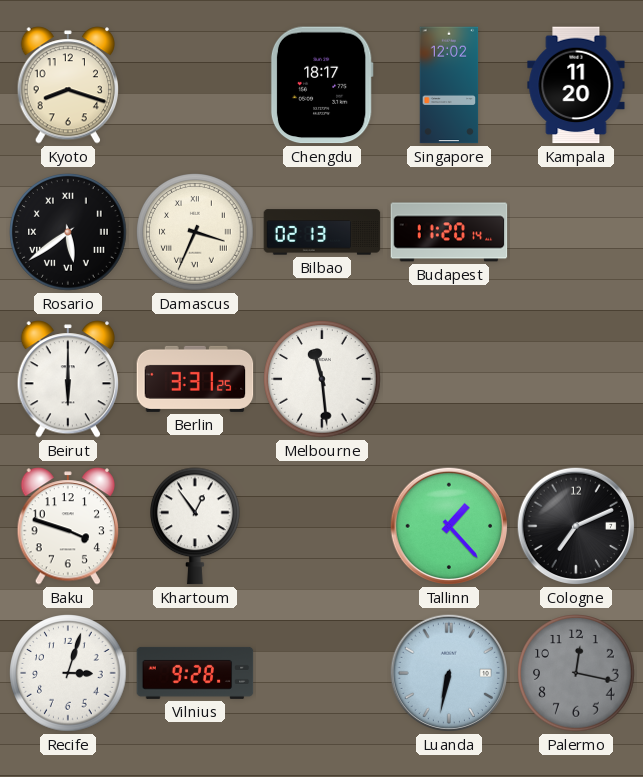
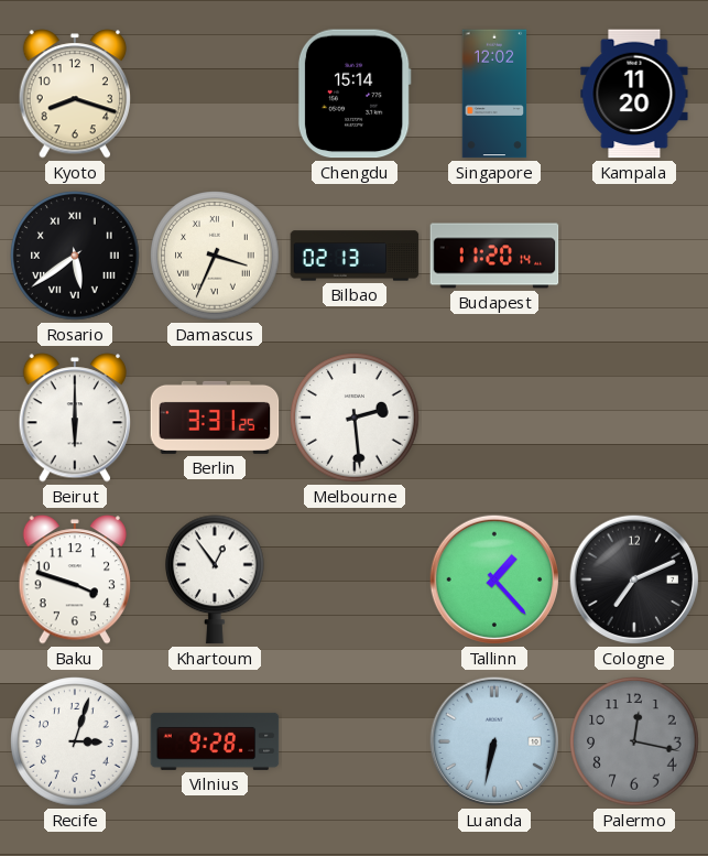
Chengdu: 18:17 -> 15:14
Melbourne: 11:29 -> 2:29
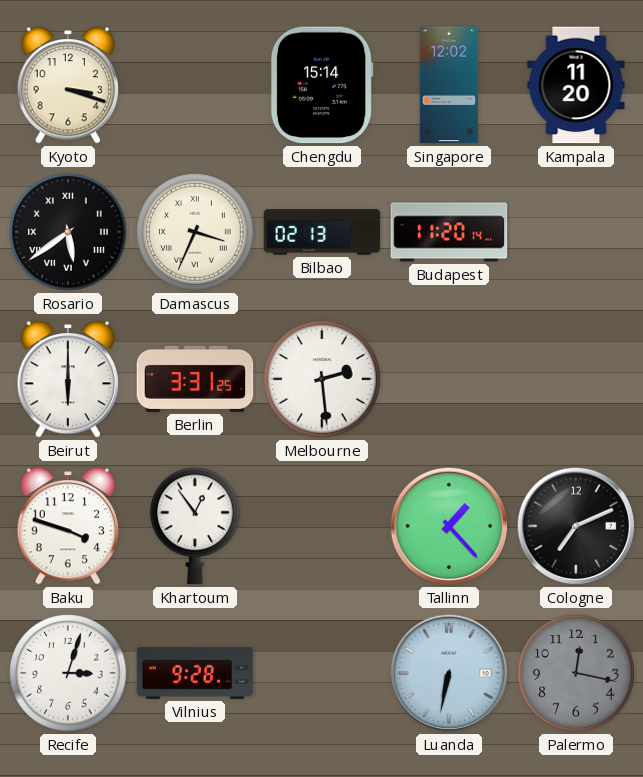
Kyoto: 8:18 -> 3:18
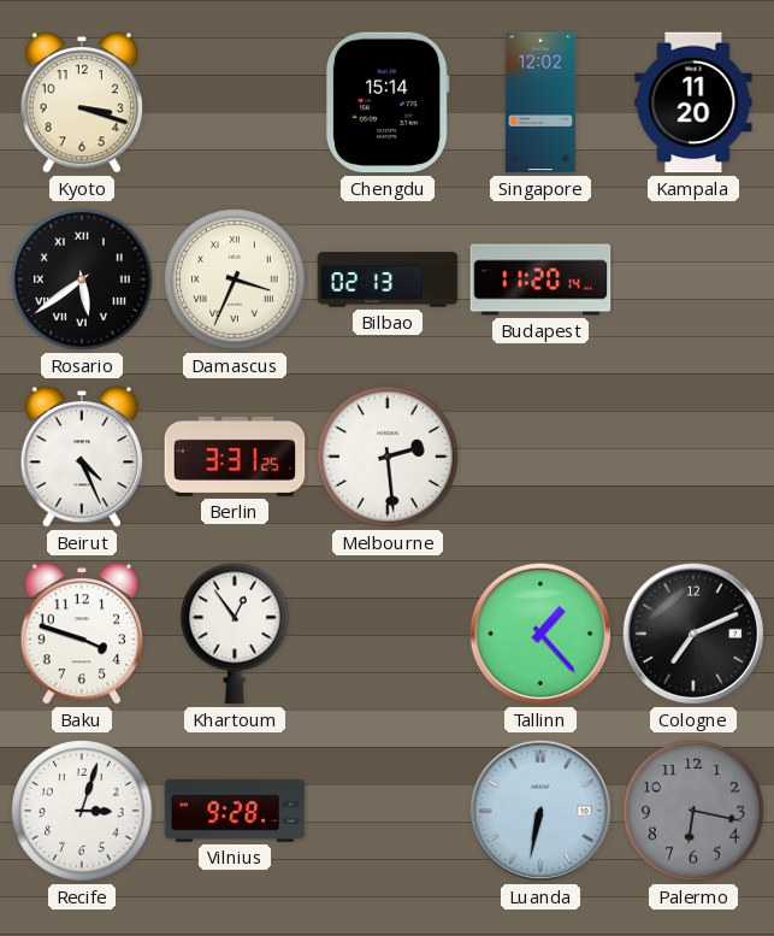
Beirut: 6:00 -> 4:26
Palermo: 12:17 -> 6:17
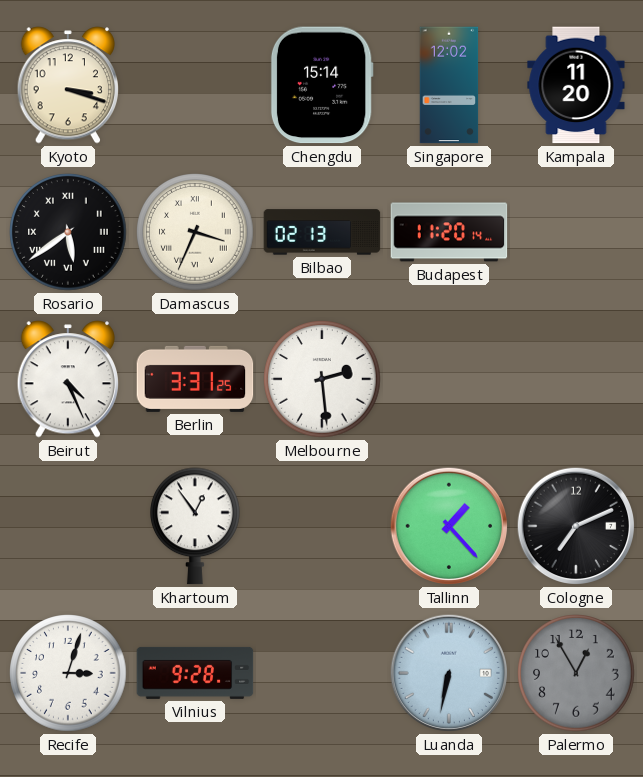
Baku: 3:48 -> none
Palermo: 6:17 -> 12:55
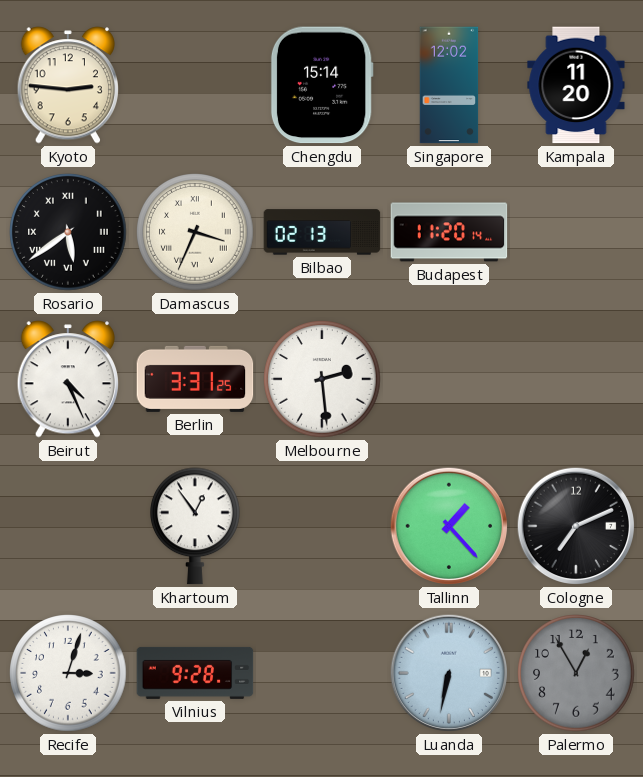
Kyoto: 3:18 -> 2:46
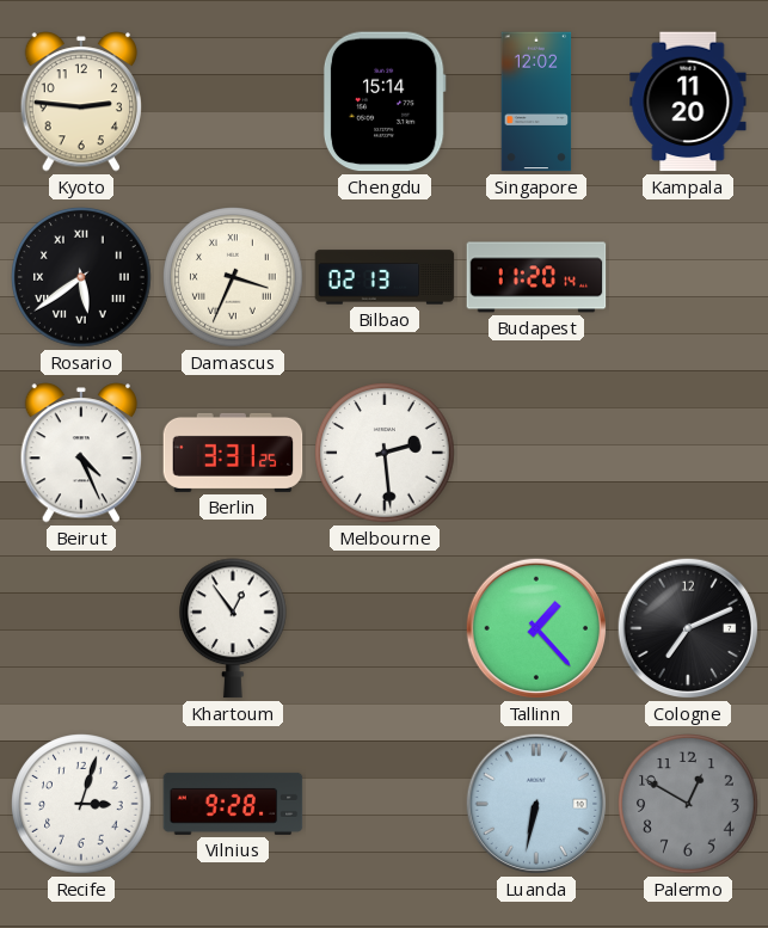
Palermo: 12:55 -> 12:50
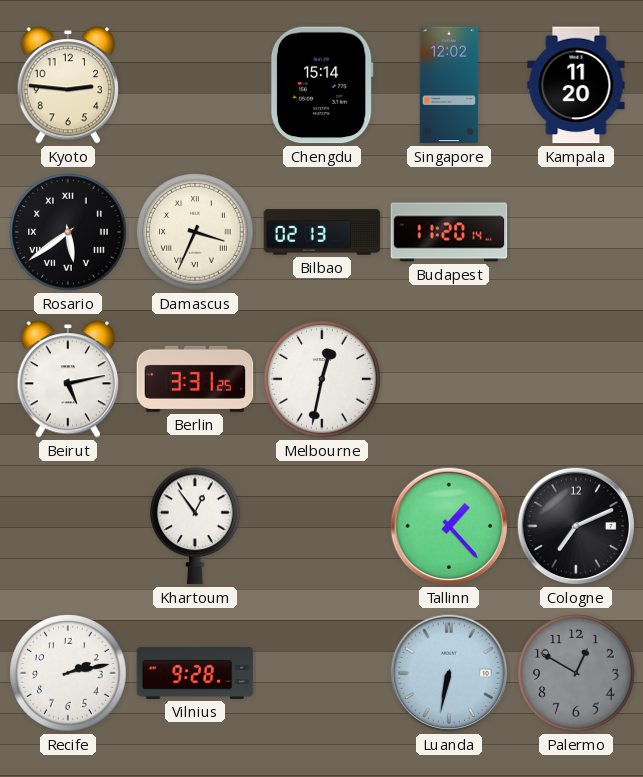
Beirut: 4:26 -> 5:13
Melbourne: 2:29 -> 12:32
Recife: 3:03 -> 2:13
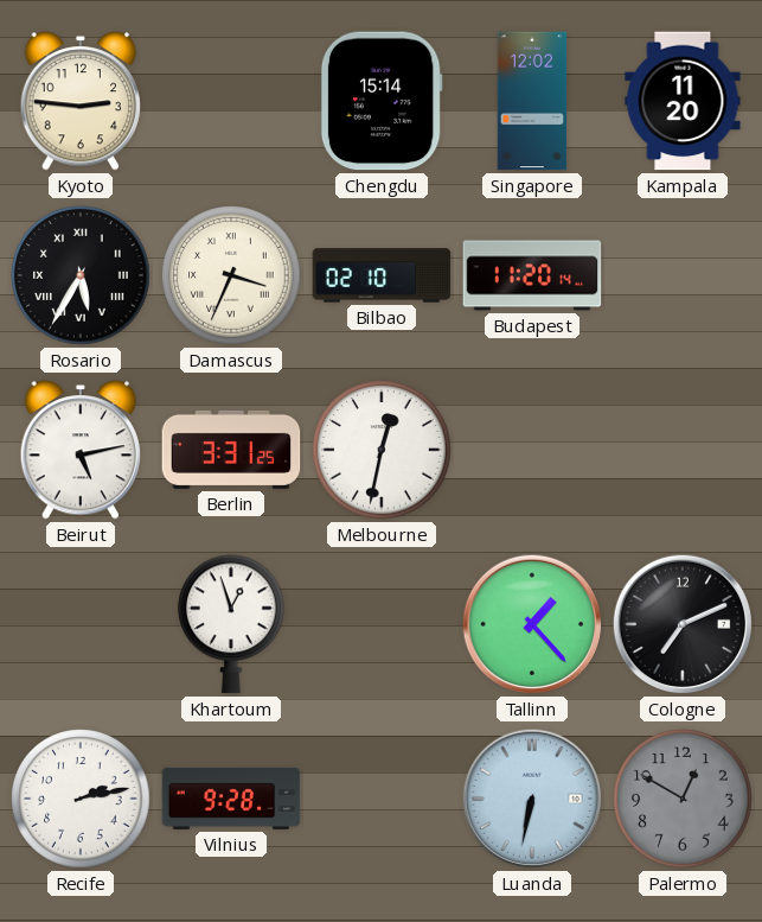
Rosario: 5:39 -> 5:35
Bilbao: 02:13 -> 02:10
Khartoum: 12:54 -> 12:57
